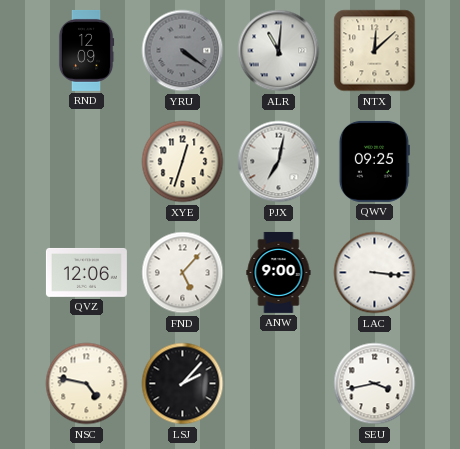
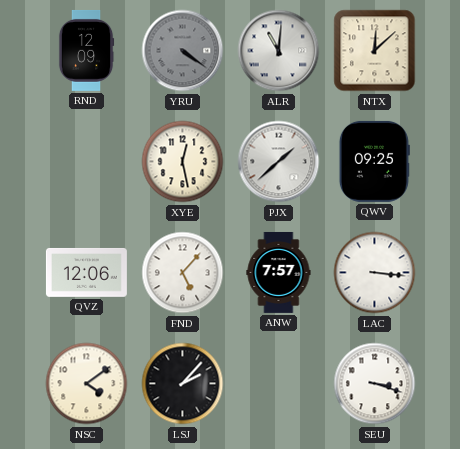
XYE: 12:33 -> 12:28
PJX: 7:02 -> 1:38
ANW: 9:00 -> 7:57
NSC: 4:47 -> 4:09
SEU: 3:43 -> 3:18
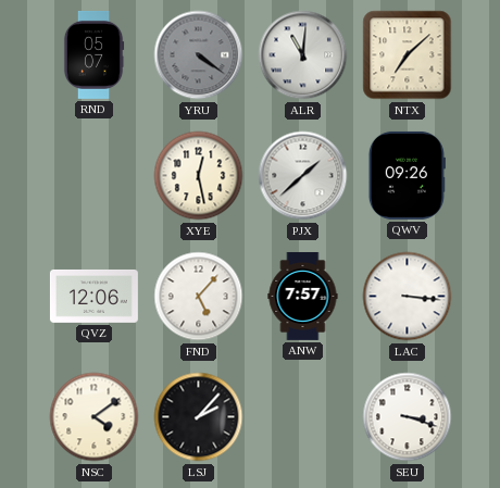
RND: 12:09 -> 05:07
NTX: 12:08 -> 7:08
QWV: 09:25 -> 09:26
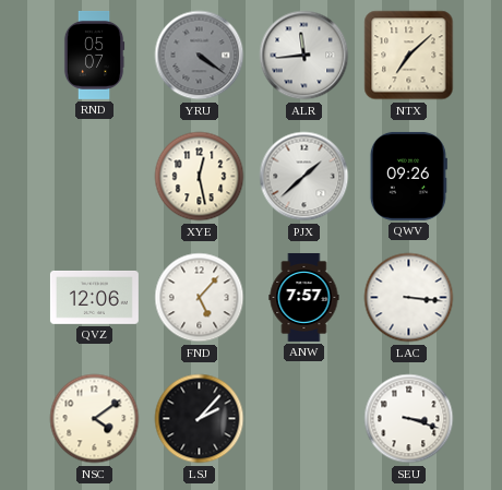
ALR: 11:01 -> 11:44
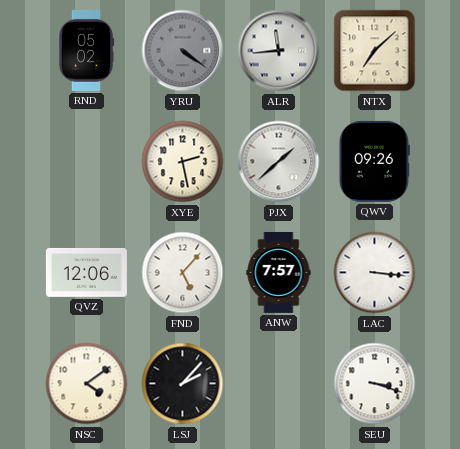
RND: 05:07 -> 05:02
XYE: 12:28 -> 2:28
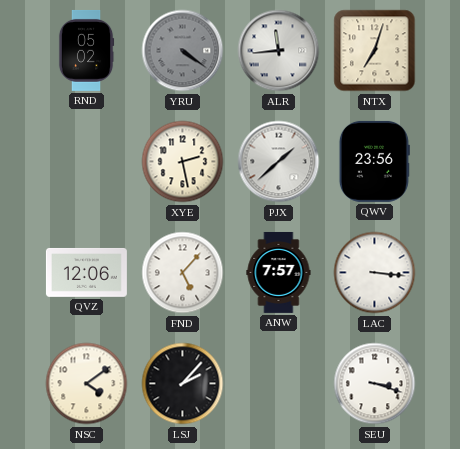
NTX: 7:08 -> 7:03
QWV: 09:26 -> 23:56
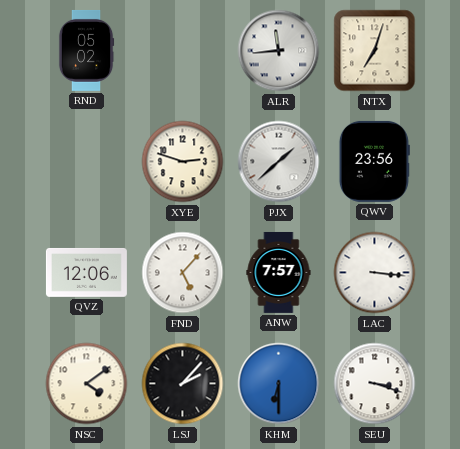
YRU: 4:21 -> none
XYE: 2:28 -> 2:48
KHM: none -> 6:30
